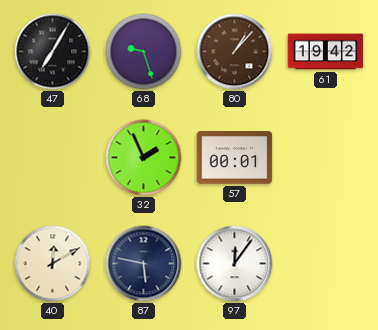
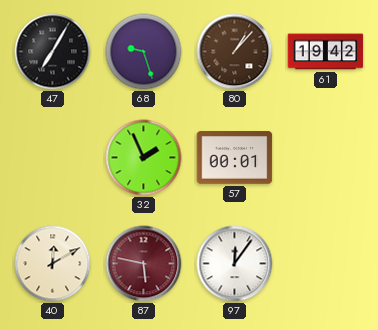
87 dial: navy -> burgundy
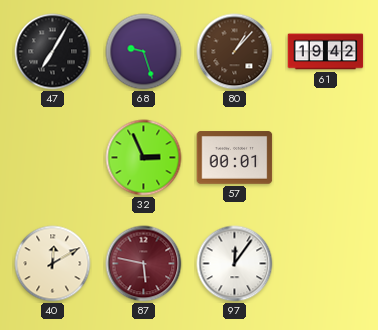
32: 1:56 -> 2:56
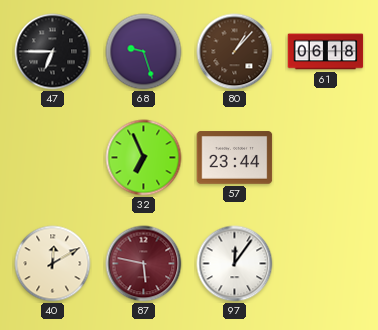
47: 7:05 -> 6:45
61: 19:42 -> 06:18
32: 2:56 -> 6:56
57: 00:01 -> 23:44
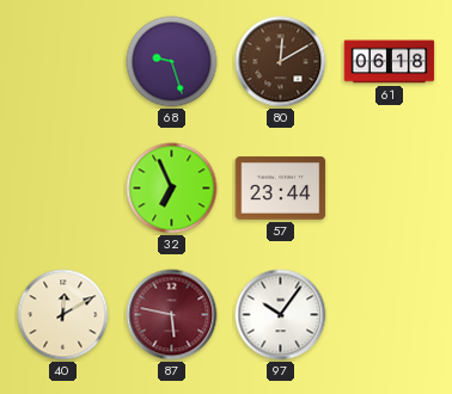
47: 6:45 -> none
80: 1:07 -> 12:10
97: 12:06 -> 10:06
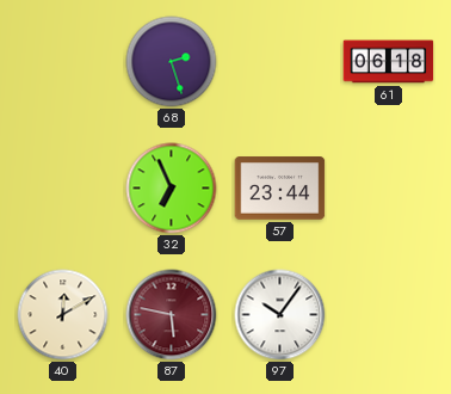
68: 9:27 -> 2:27
80: 12:10 -> none
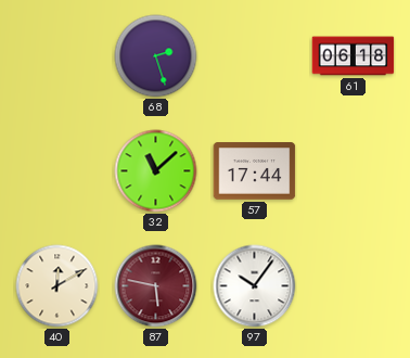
32: 6:56 -> 11:08
57: 23:44 -> 17:44
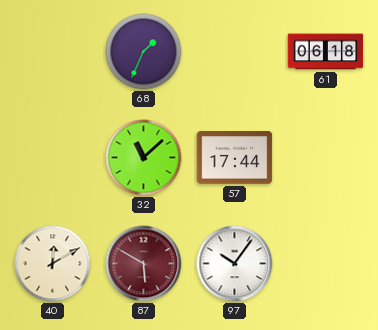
68: 2:27 -> 1:34
87: 5:47 -> 5:50
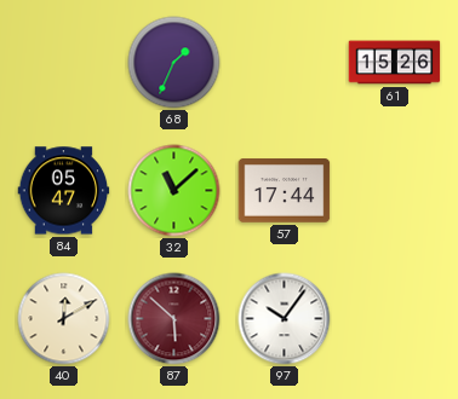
61: 06:18 -> 15:26
84: none -> 05:47
87: 5:50 -> 5:52
